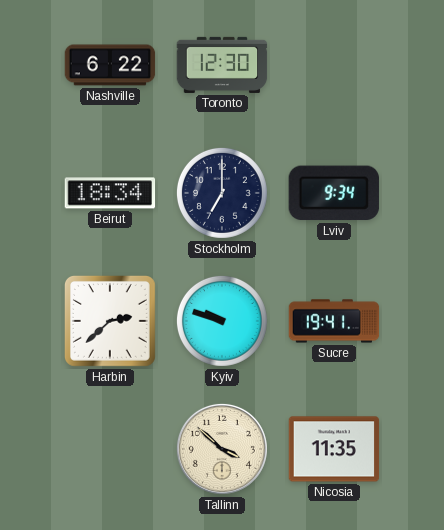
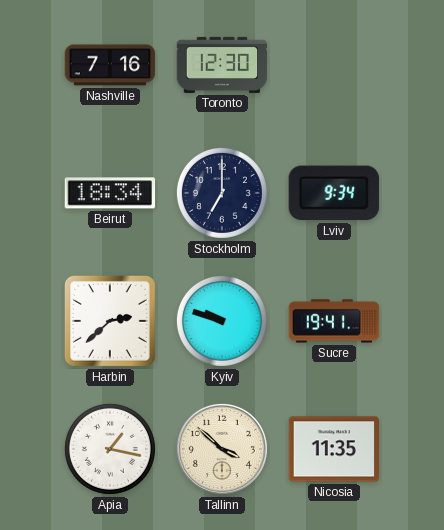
Nashville: 6:22 -> 7:16
Apia: none -> 1:17
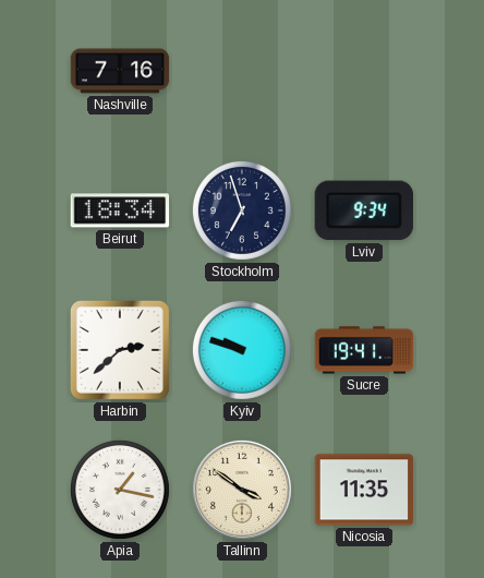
Toronto: 12:30 -> none
Stockholm: 7:00 -> 6:57
Tallinn: 3:52 -> 3:51
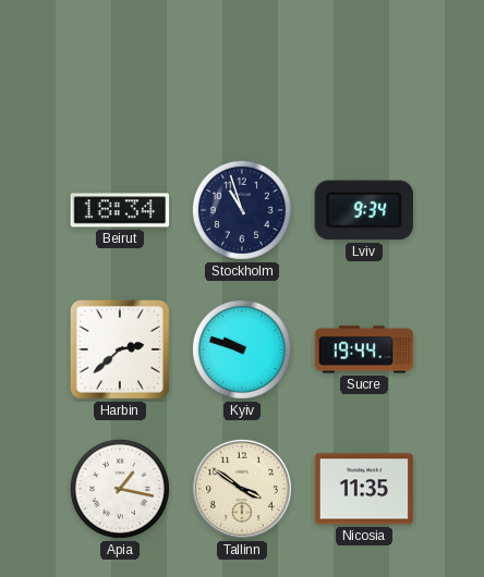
Nashville: 7:16 -> none
Stockholm: 6:57 -> 10:57
Sucre: 19:41 -> 19:44
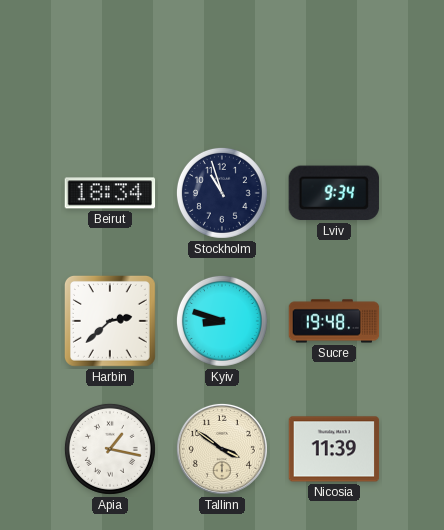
Kyiv: 9:48 -> 8:48
Sucre: 19:44 -> 19:48
Nicosia: 11:35 -> 11:39
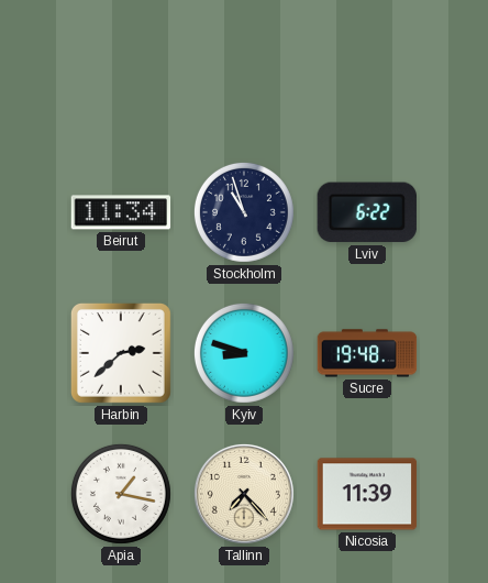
Beirut: 18:34 -> 11:34
Lviv: 9:34 -> 6:22
Tallinn: 3:51 -> 7:23
